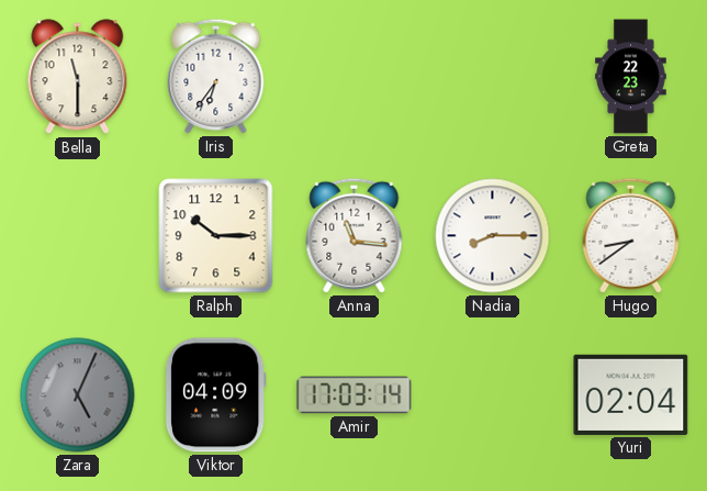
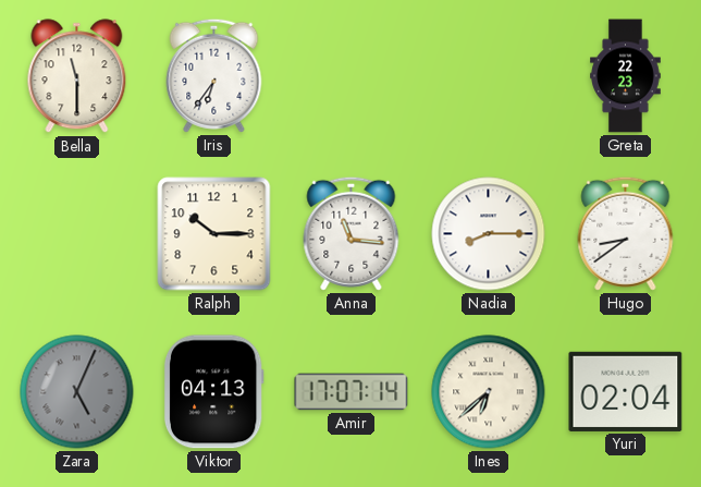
Viktor: 04:09 -> 04:13
Amir: 17:03 -> 17:07
Ines: none -> 6:38
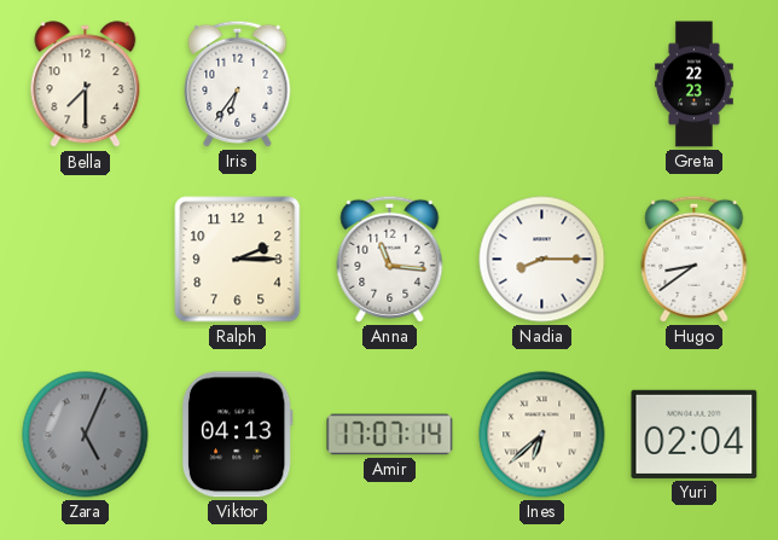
Bella: 11:30 -> 7:30
Ralph: 10:15 -> 2:15
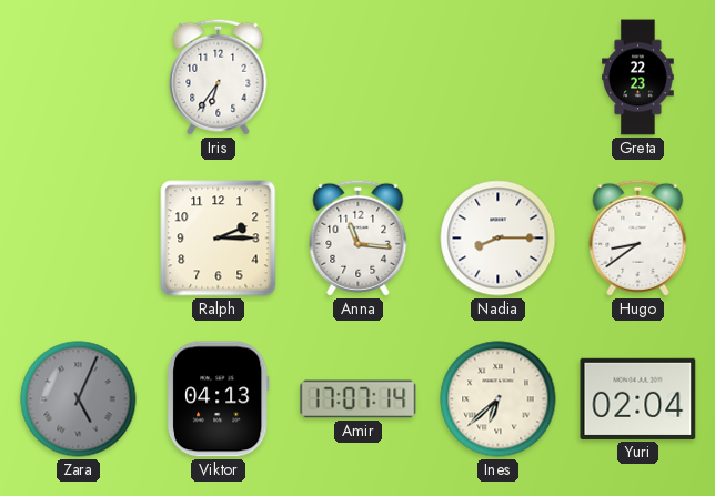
Bella: 7:30 -> none
